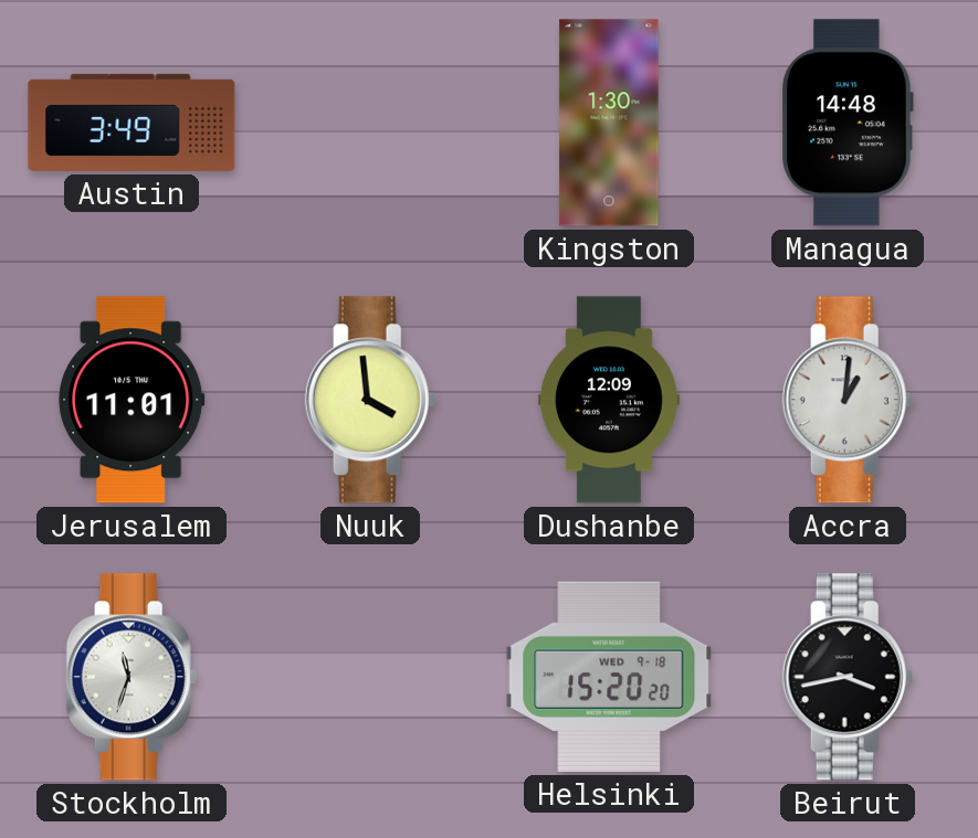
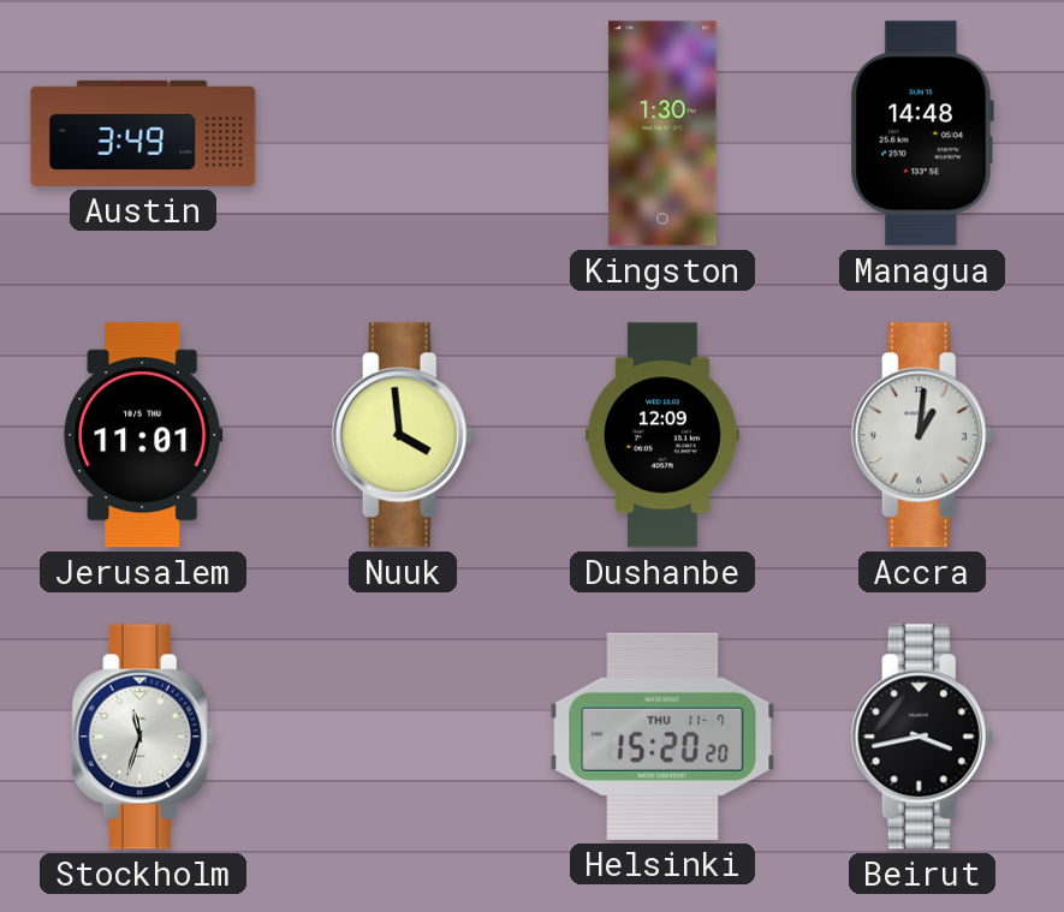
Helsinki date: WED 9-18 -> THU 11-7
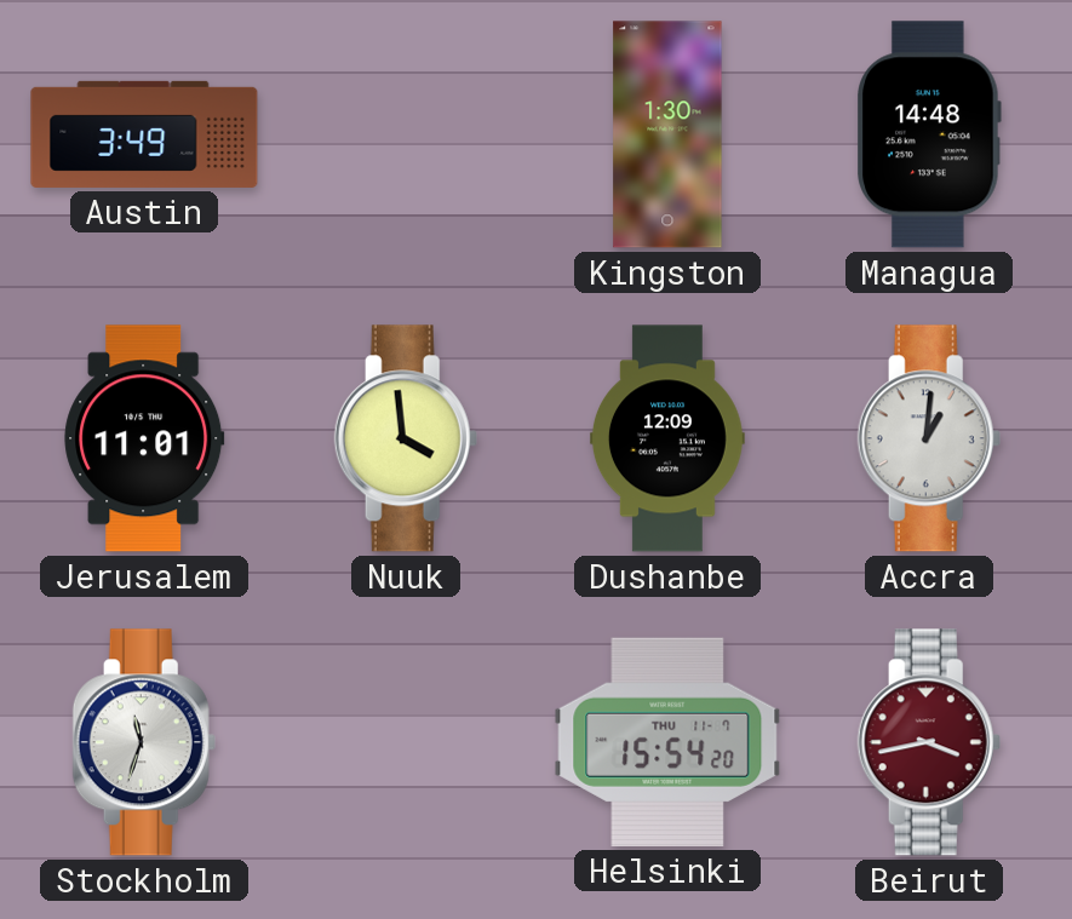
Helsinki: 15:20 -> 15:54
Beirut dial: black -> burgundy
